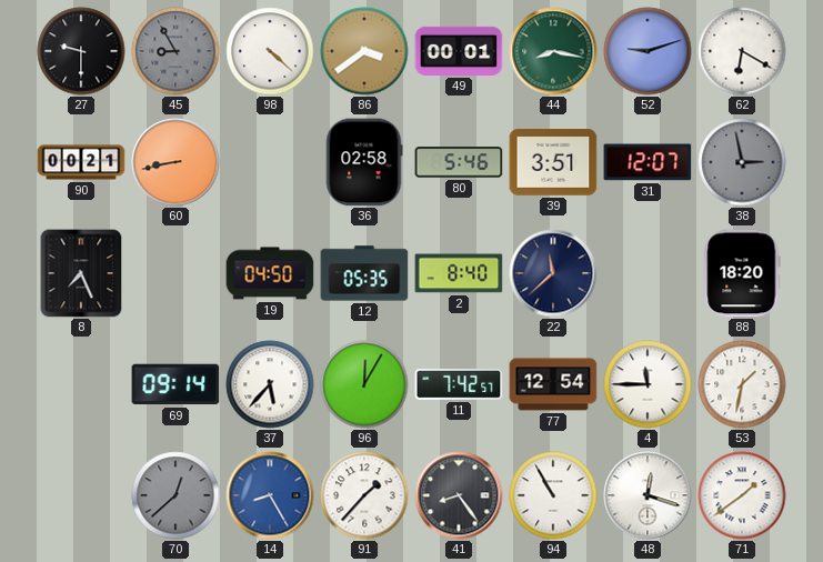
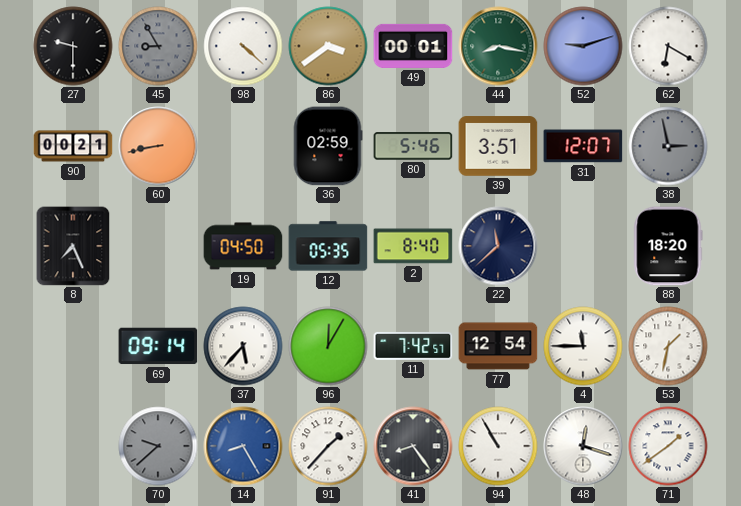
36: 02:58 -> 02:59
70: 12:38 -> 9:38
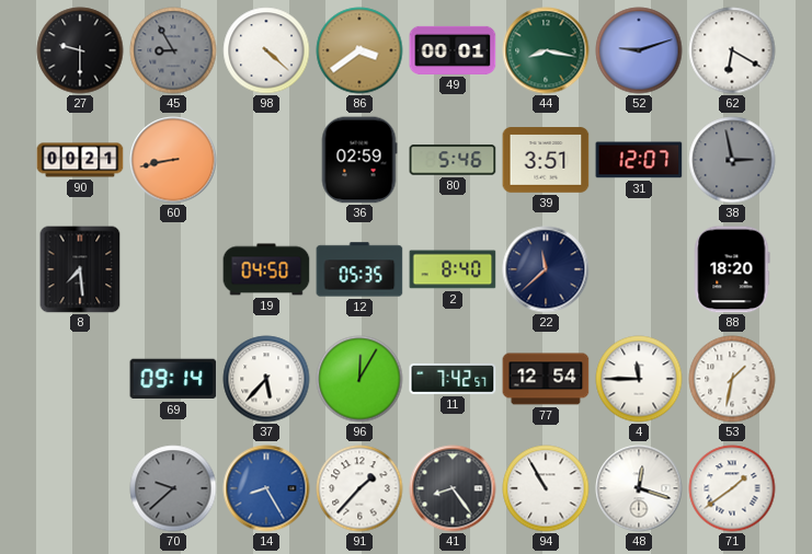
8: 7:26 -> 7:29
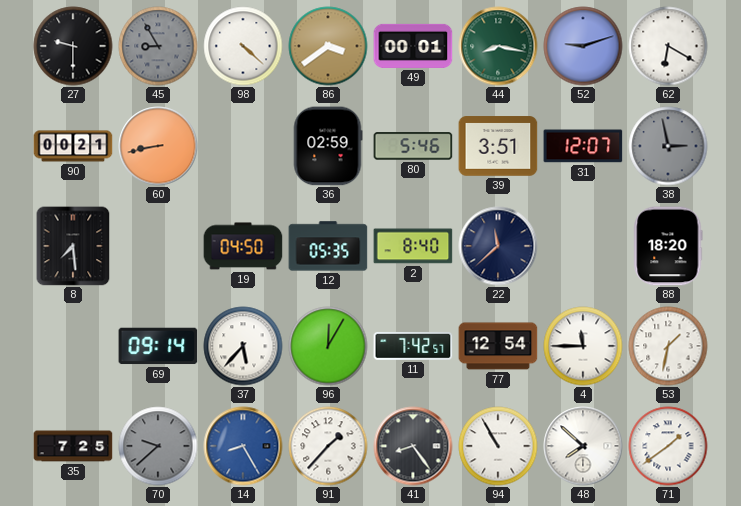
35: none -> 7:25
48: 12:18 -> 7:52
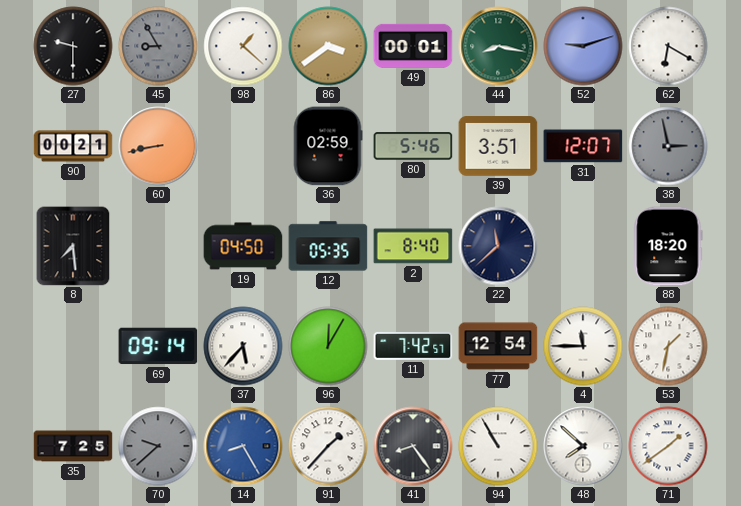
98: 4:22 -> 1:22
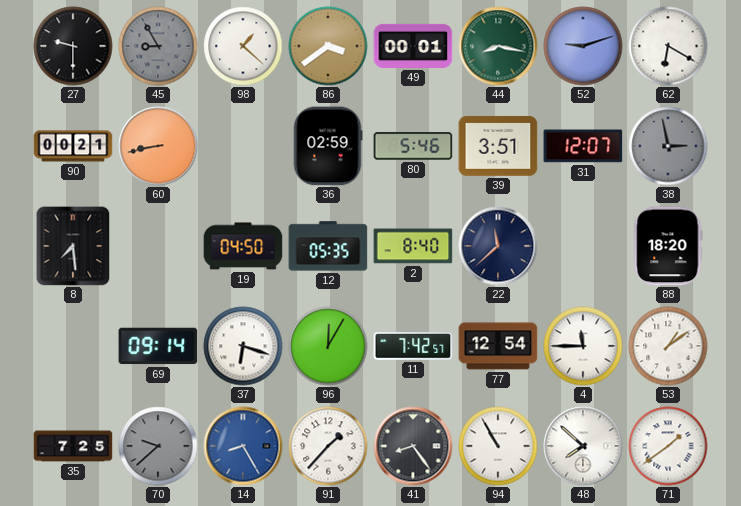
37: 5:37 -> 6:18
53: 1:32 -> 1:09
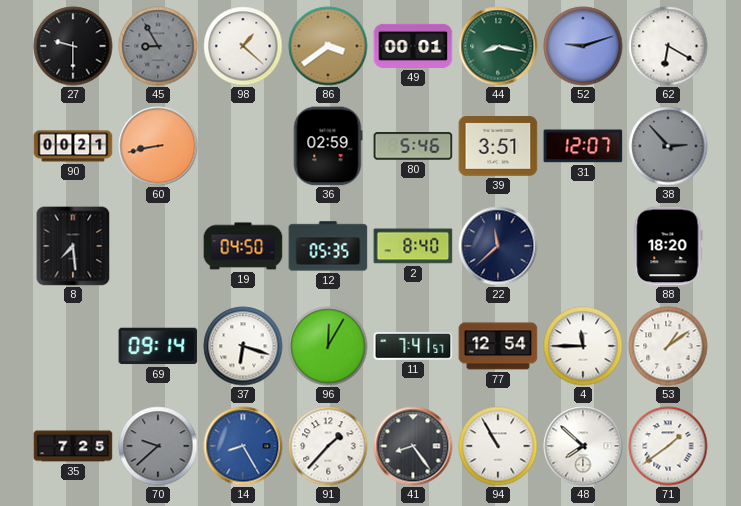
38: 2:58 -> 2:53
11: 7:42 -> 7:41
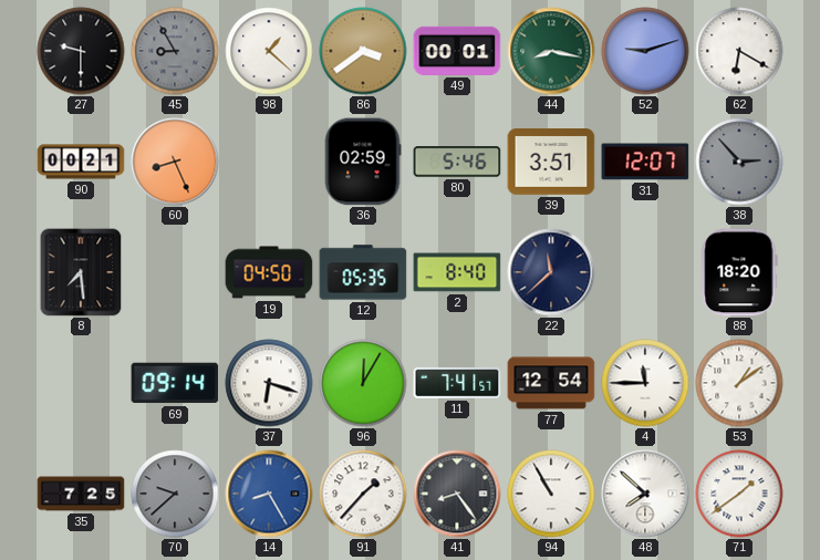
60: 8:43 -> 8:26
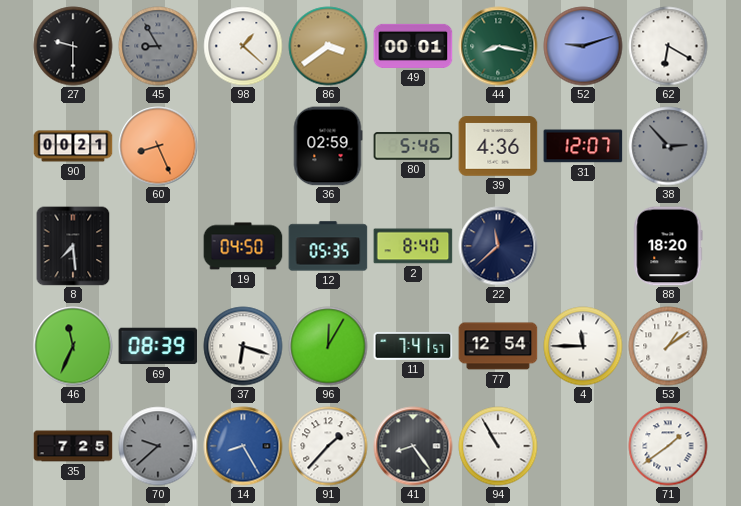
39: 3:51 -> 4:36
46: none -> 11:34
69: 09:14 -> 08:39
48: 7:52 -> none
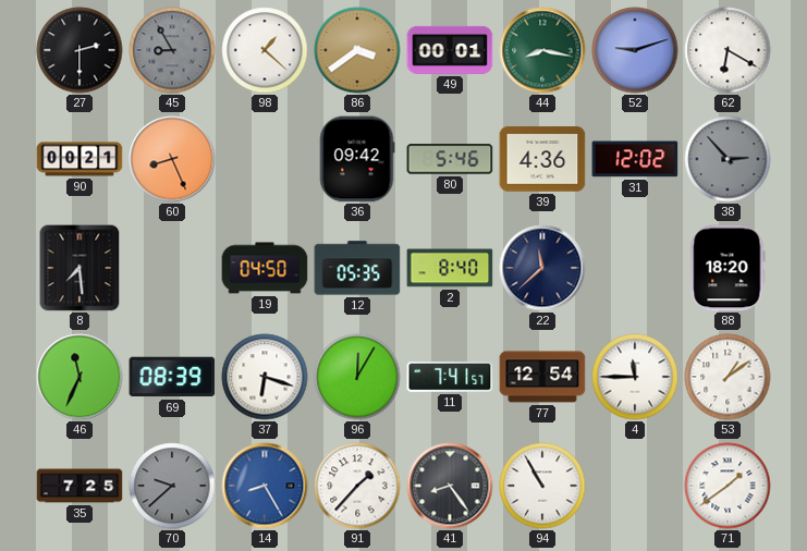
27: 9:30 -> 2:30
36: 02:59 -> 09:42
31: 12:07 -> 12:02
